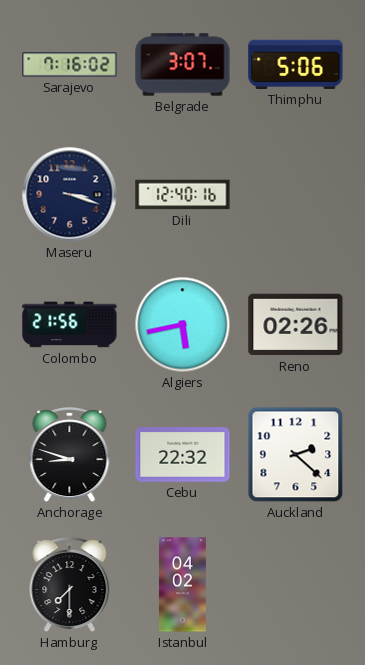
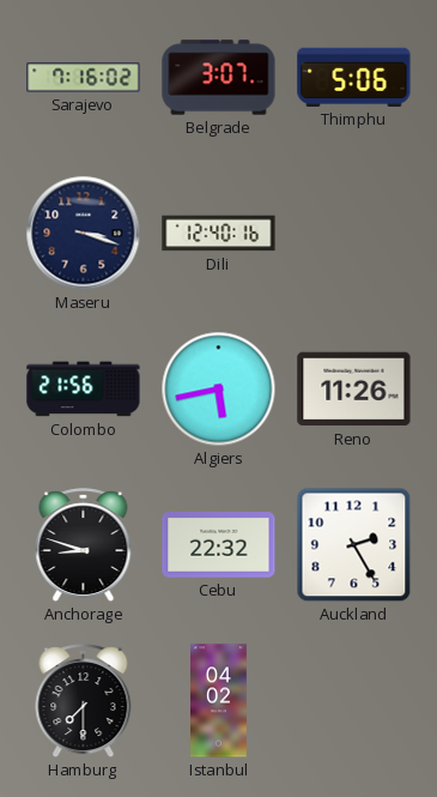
Reno: 02:26 -> 11:26
Auckland: 2:22 -> 2:25
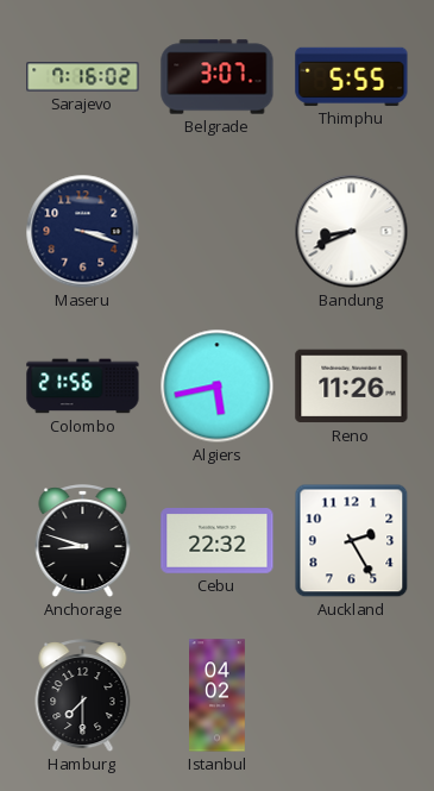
Thimphu: 5:06 -> 5:55
Dili: 12:40 -> none
Bandung: none -> 8:41
